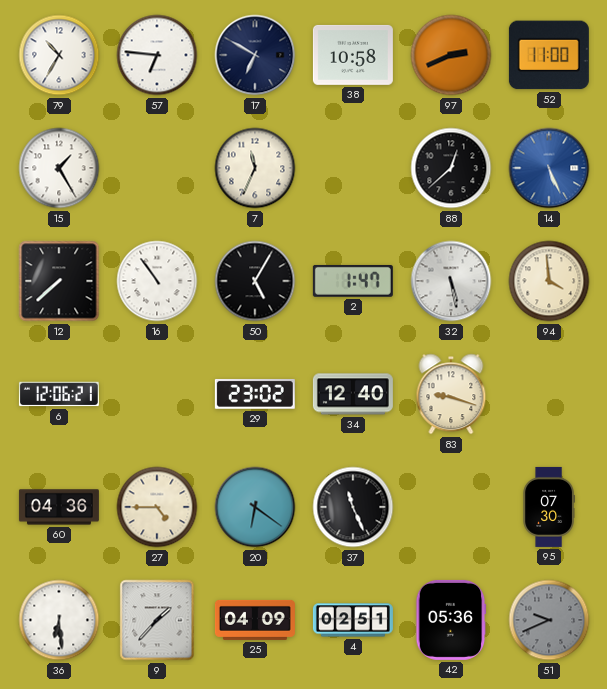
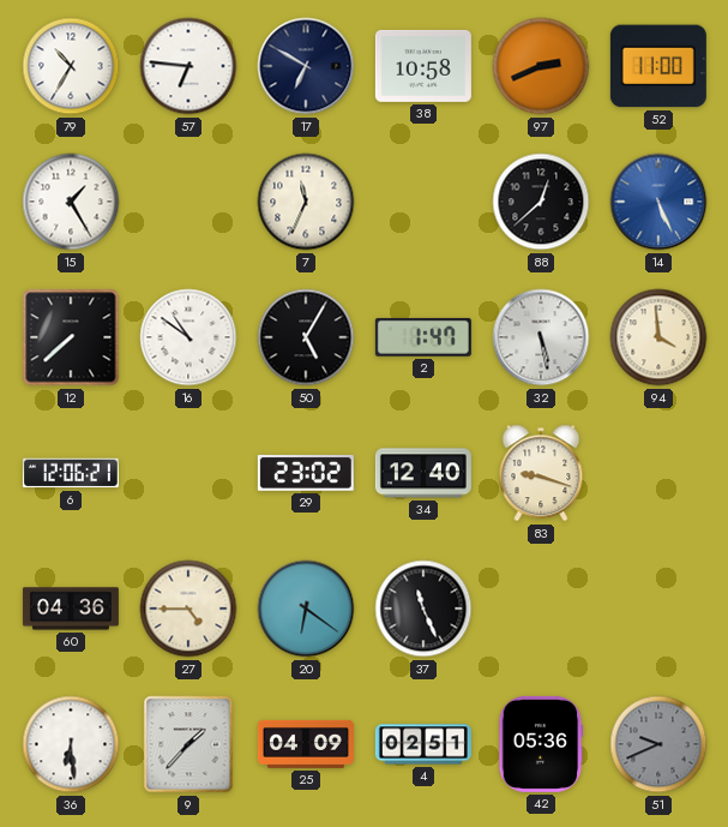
16: 10:54 -> 10:51
95: 07:30 -> none
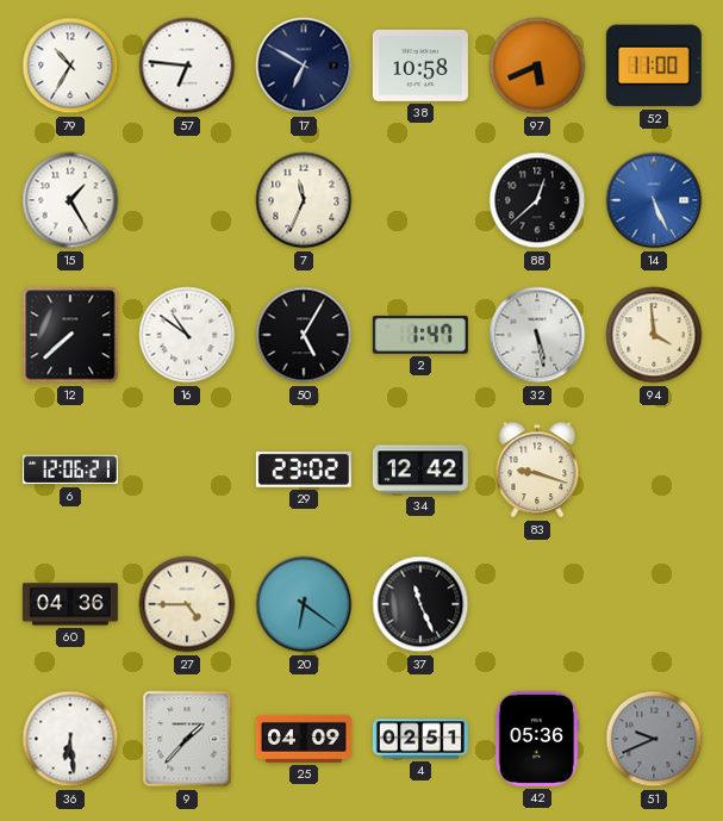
97: 2:41 -> 5:41
34: 12:40 -> 12:42
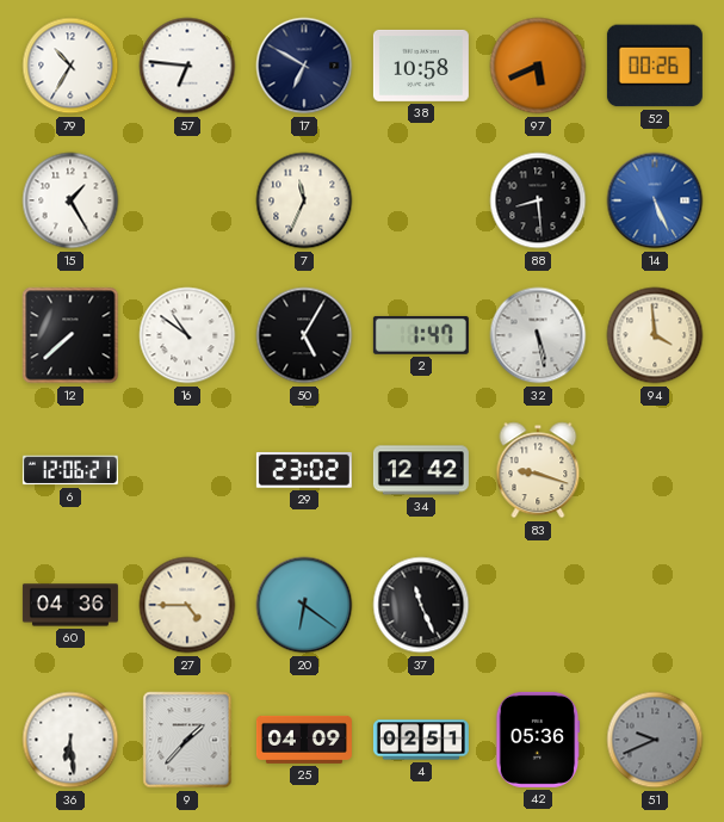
52: 11:00 -> 00:26
88: 12:38 -> 8:29
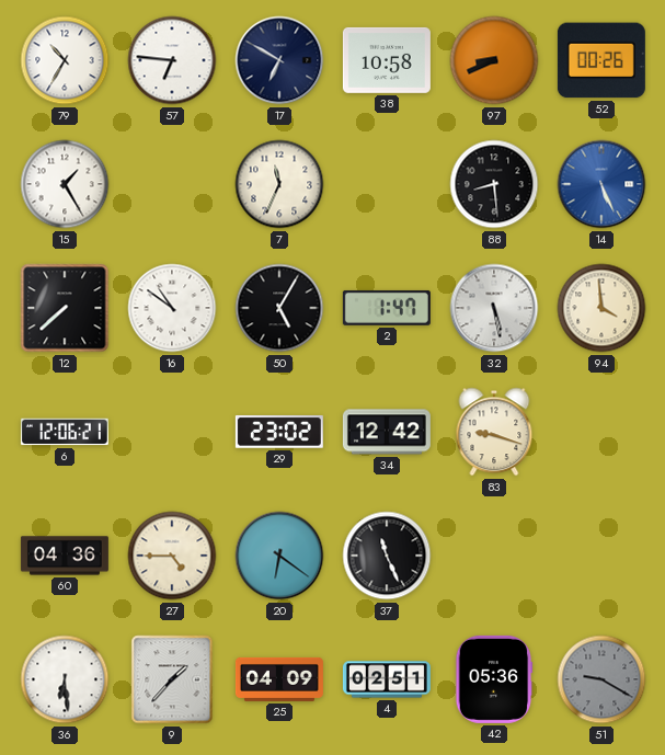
97: 5:41 -> 8:41
51: 9:41 -> 9:20
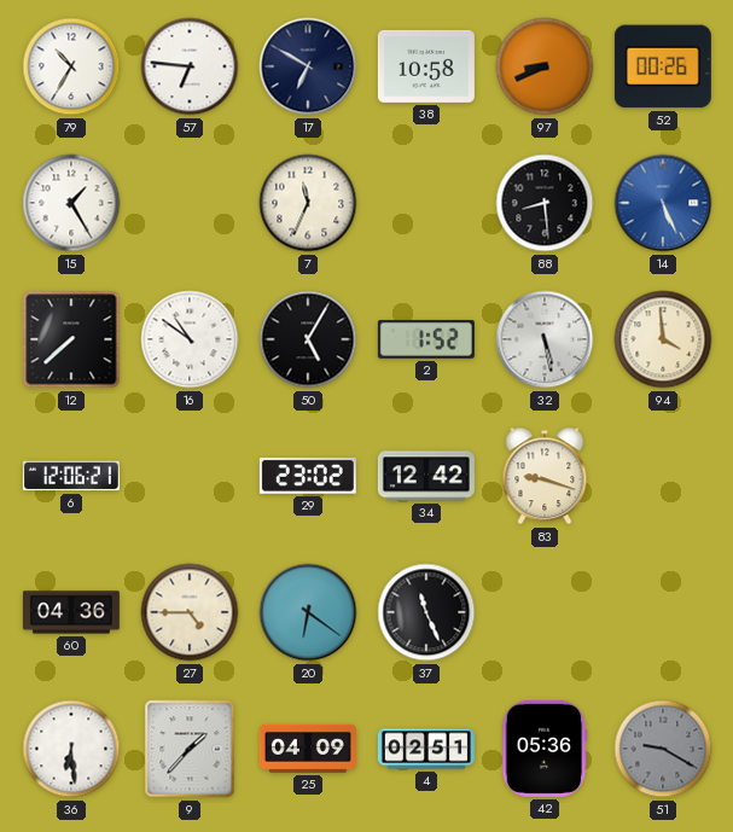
2: 1:47 -> 1:52
